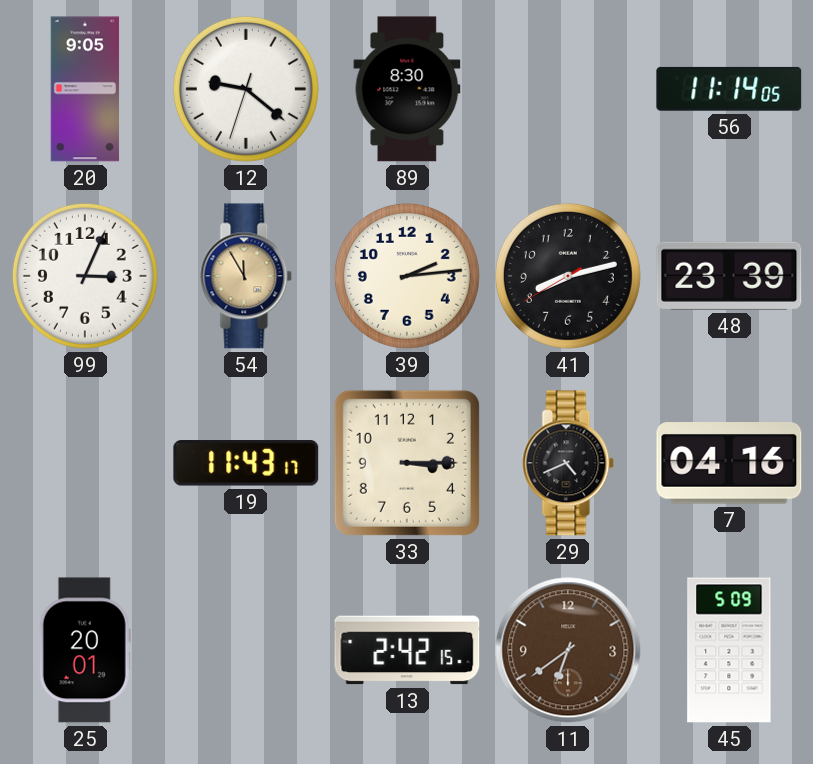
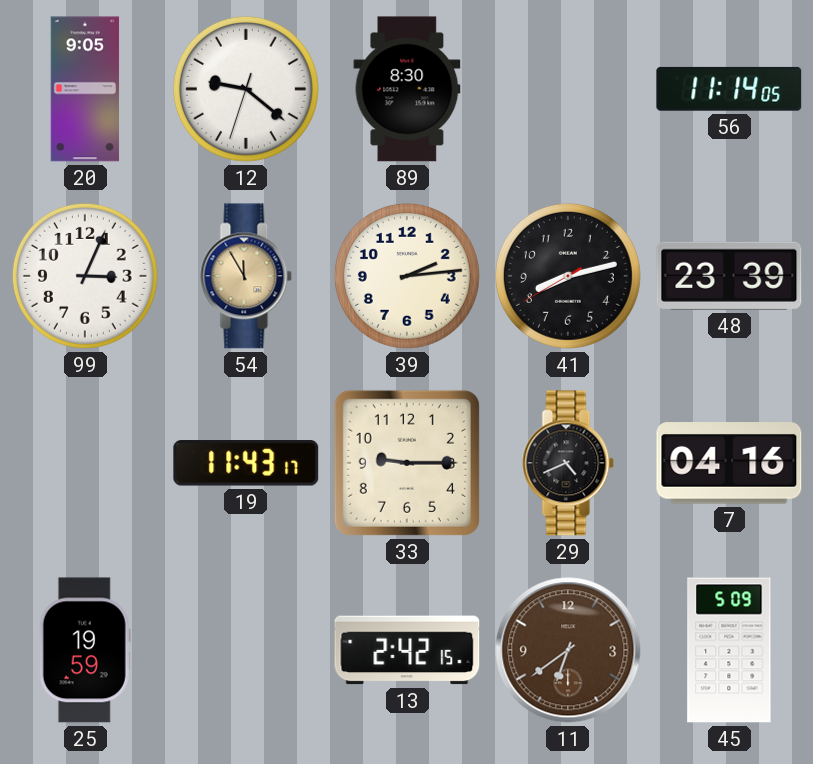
33: 3:15 -> 9:15
25: 20:01 -> 19:59
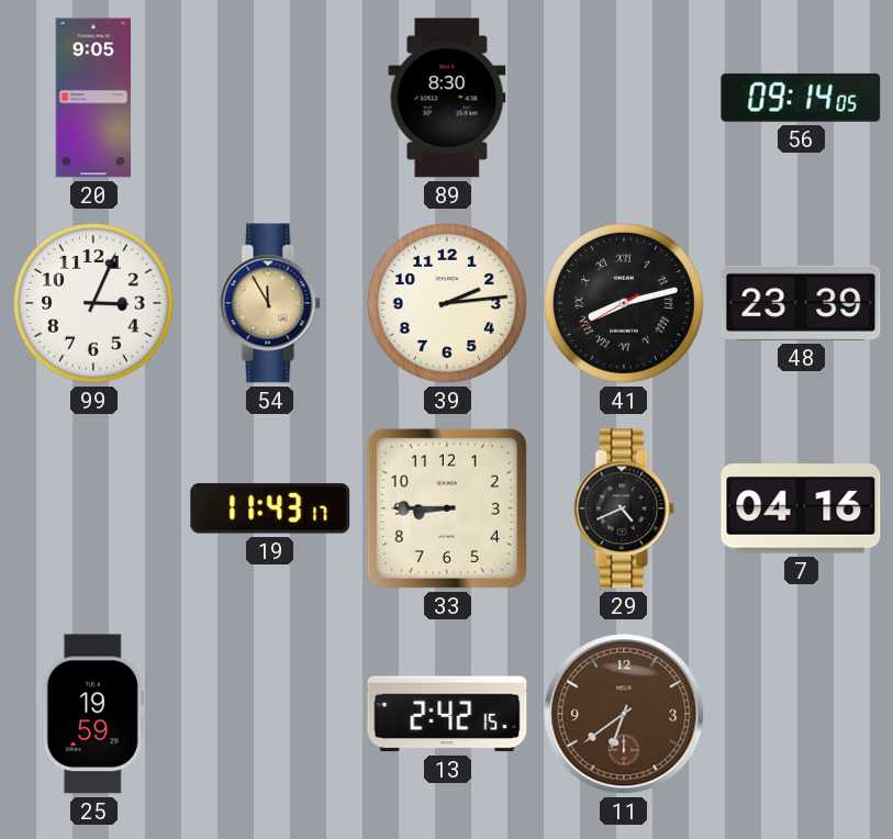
12: 9:21 -> none
56: 11:14 -> 09:14
41 numerals: Arabic -> Roman
33: 9:15 -> 8:45
45: 5:09 -> none
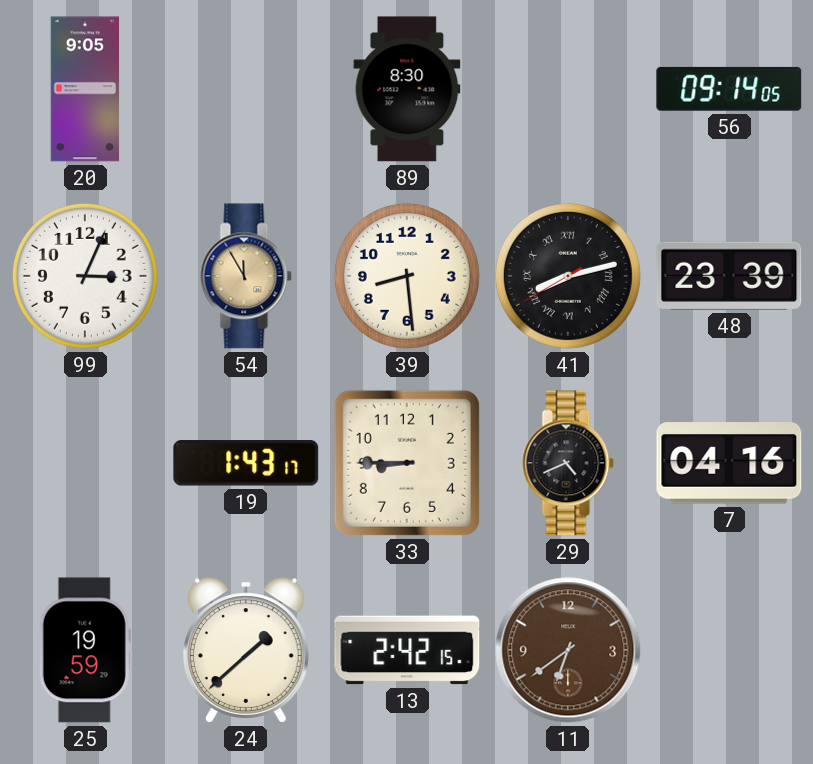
39: 2:14 -> 8:29
19: 11:43 -> 1:43
24: none -> 1:38
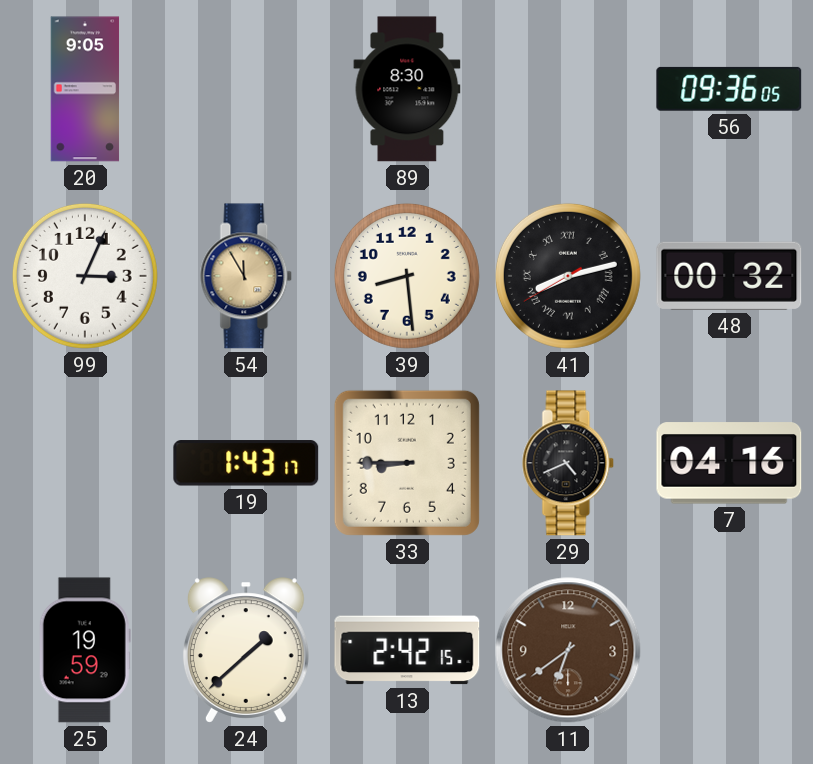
56: 09:14 -> 09:36
48: 23:39 -> 00:32
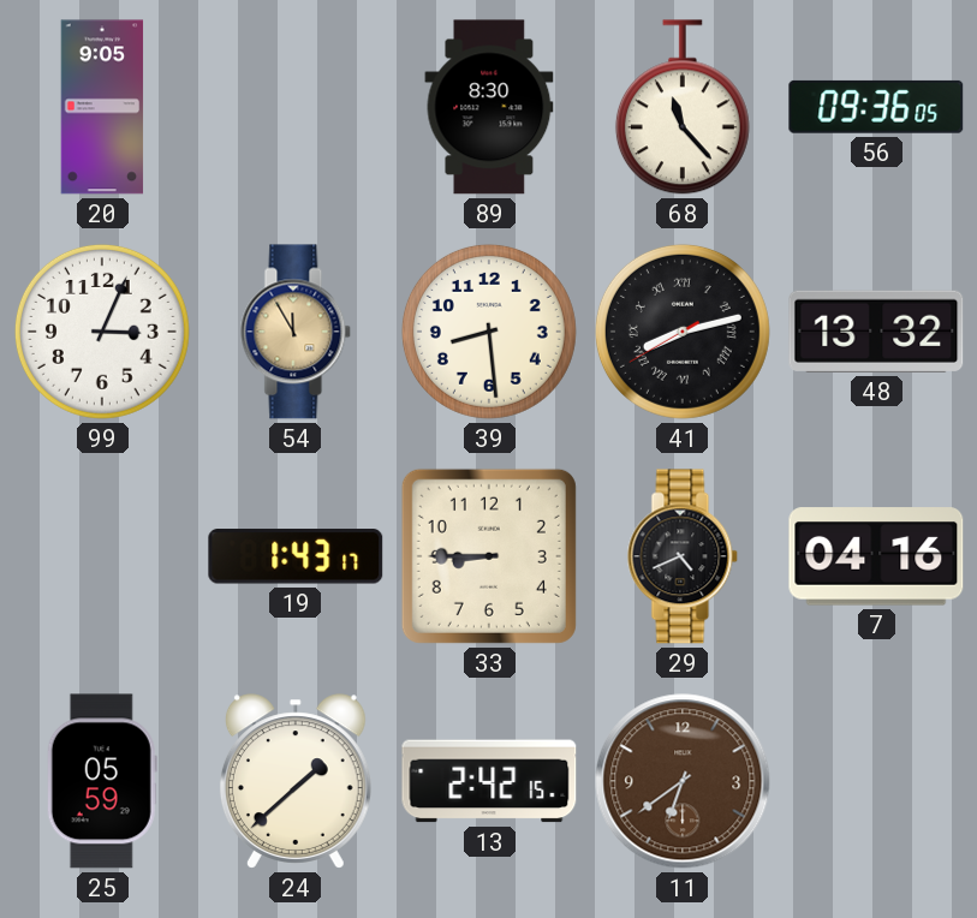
68: none -> 11:23
48: 00:32 -> 13:32
25: 19:59 -> 05:59
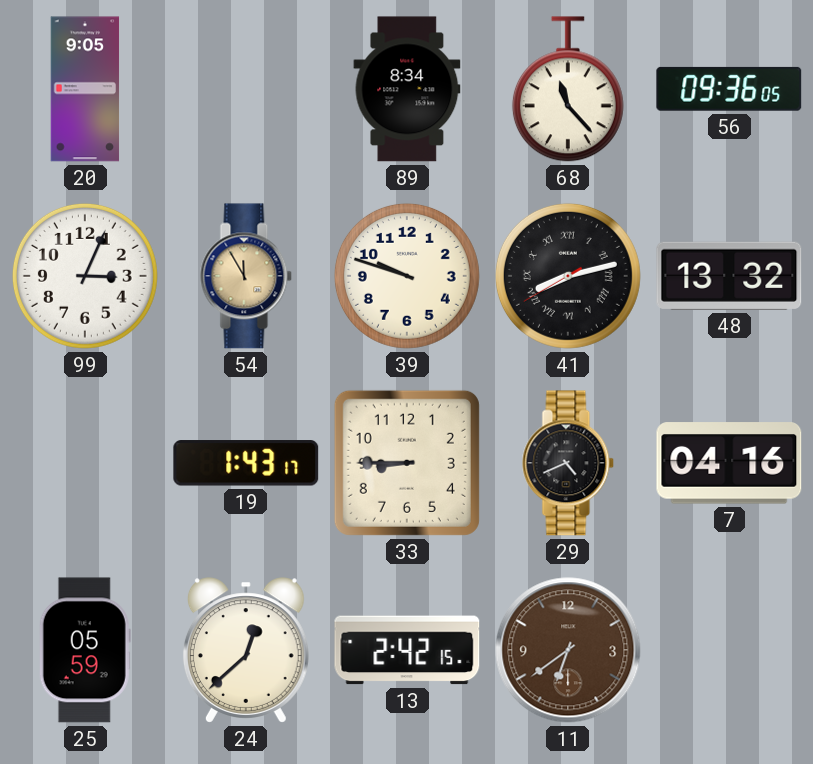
89: 8:30 -> 8:34
39: 8:29 -> 9:48
24: 1:38 -> 12:38
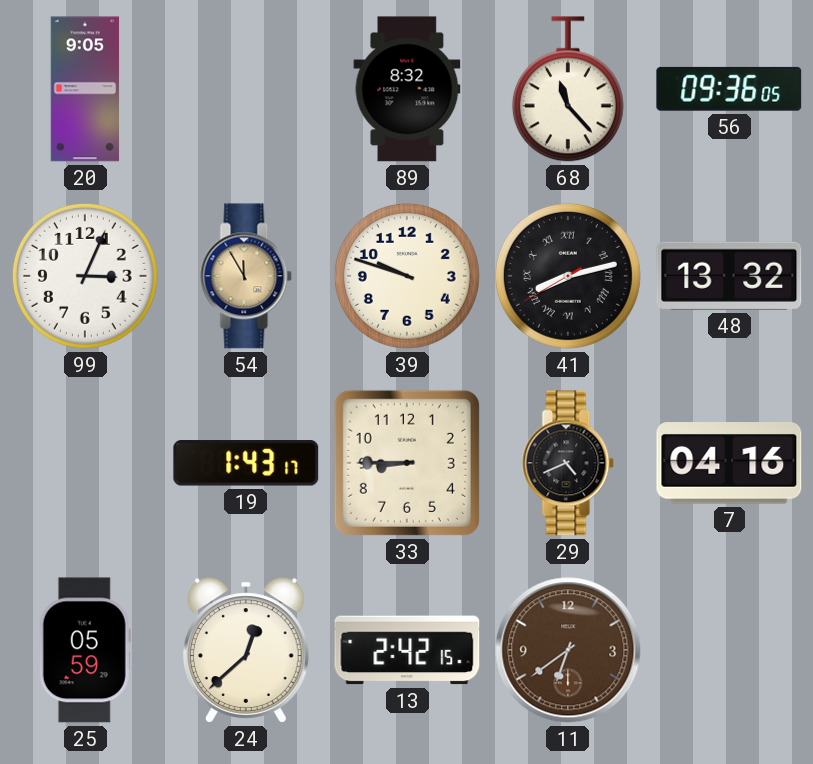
89: 8:34 -> 8:32
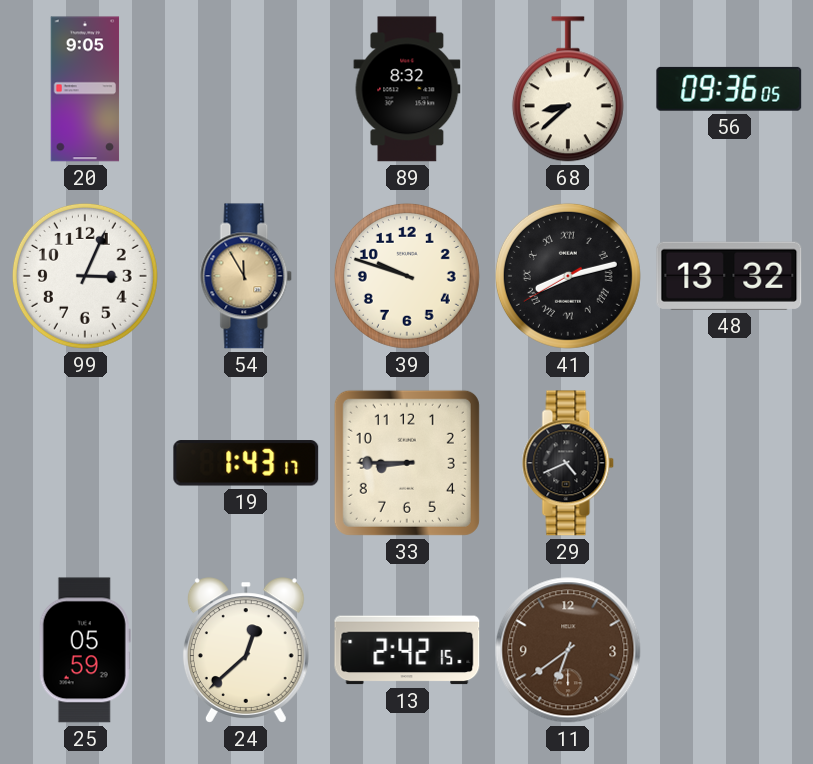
68: 11:23 -> 8:38
7: 04:16 -> none
